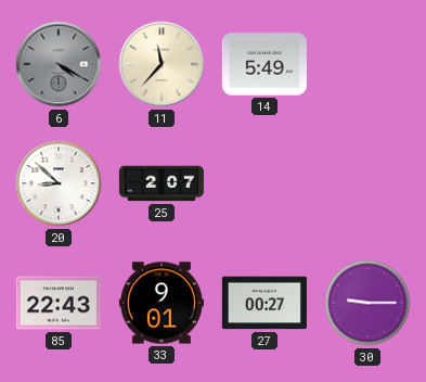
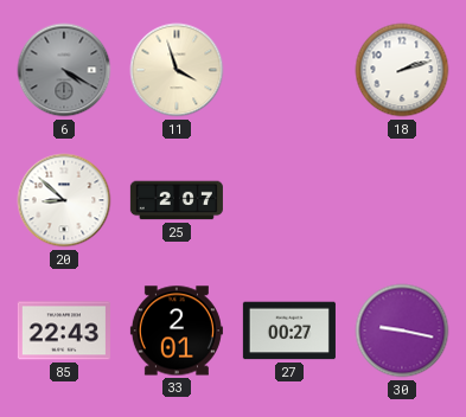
11: 11:37 -> 3:57
14: 5:49 -> none
18: none -> 2:12
33: 9:01 -> 2:01
30: 9:15 -> 9:17
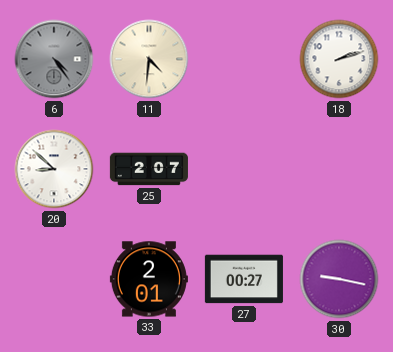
6: 4:20 -> 4:24
11: 3:57 -> 4:31
85: 22:43 -> none
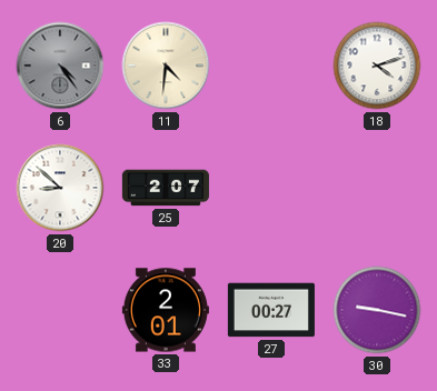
18: 2:12 -> 4:12
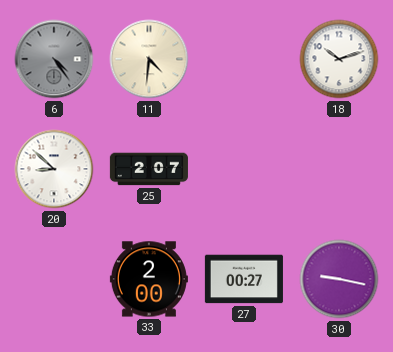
18: 4:12 -> 10:12
33: 2:01 -> 2:00
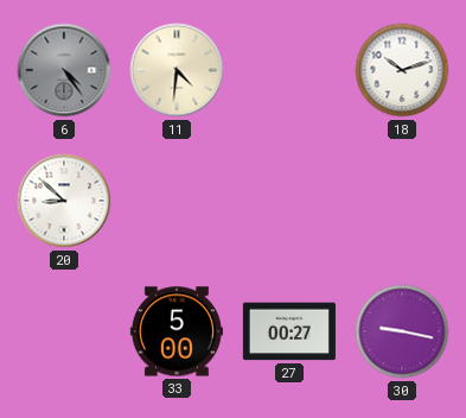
25: 2:07 -> none
33: 2:00 -> 5:00
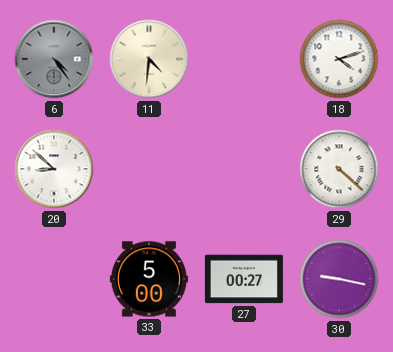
18: 10:12 -> 4:12
29: none -> 4:22
